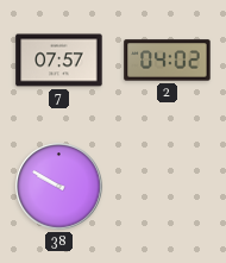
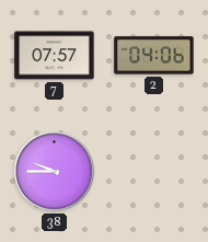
2: 04:02 -> 04:06
38: 9:50 -> 9:45
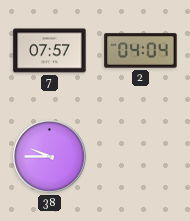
2: 04:06 -> 04:04
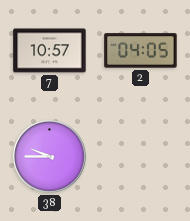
7: 07:57 -> 10:57
2: 04:04 -> 04:05
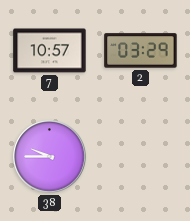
2: 04:05 -> 03:29
